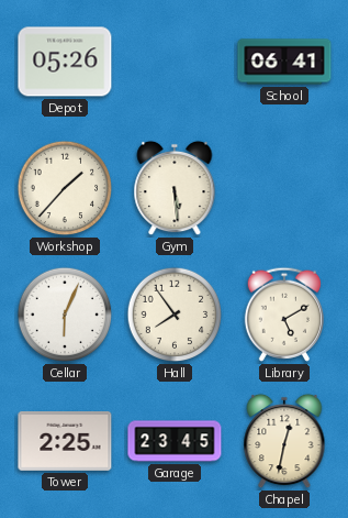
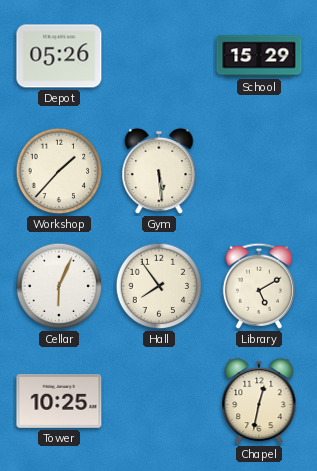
School: 06:41 -> 15:29
Tower: 2:25 -> 10:25
Garage: 23:45 -> none
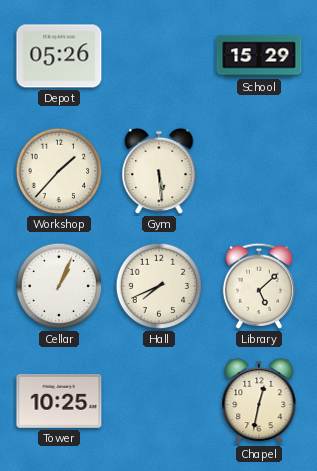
Cellar: 6:04 -> 1:04
Hall: 7:54 -> 7:41
Library: 5:10 -> 5:08
